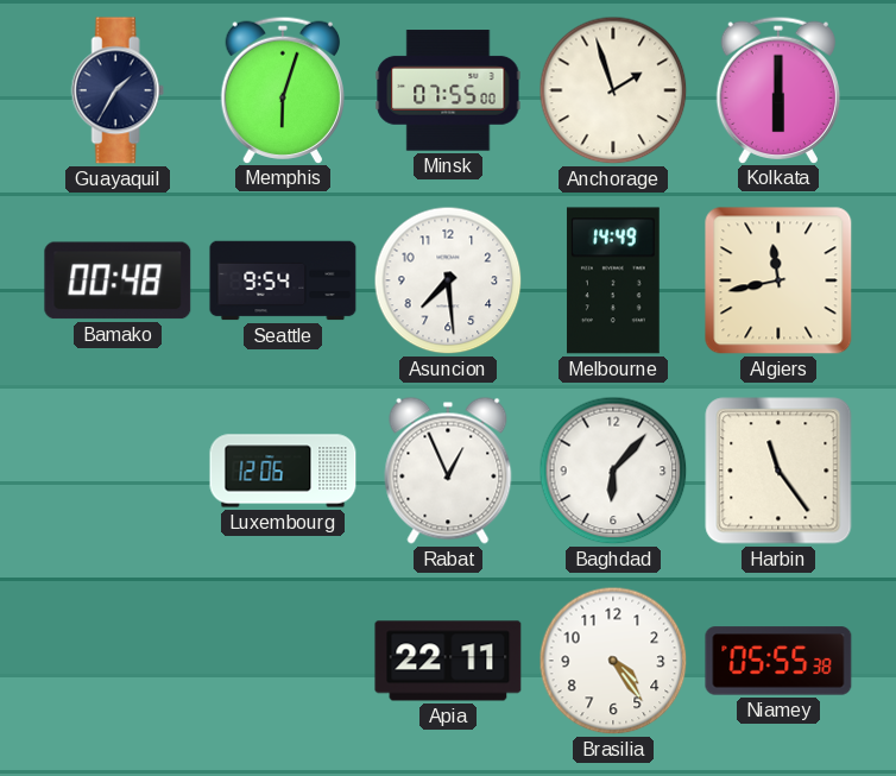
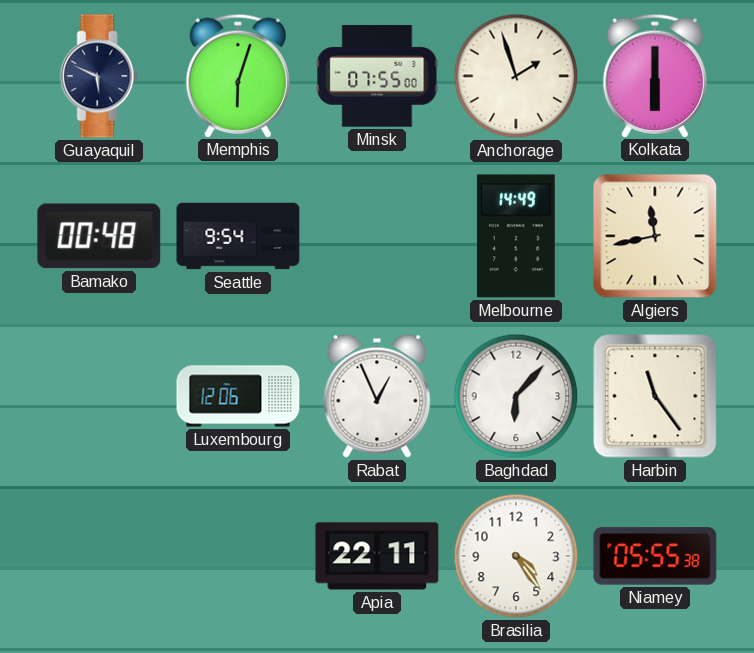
Guayaquil: 1:35 -> 5:49
Asuncion: 7:29 -> none
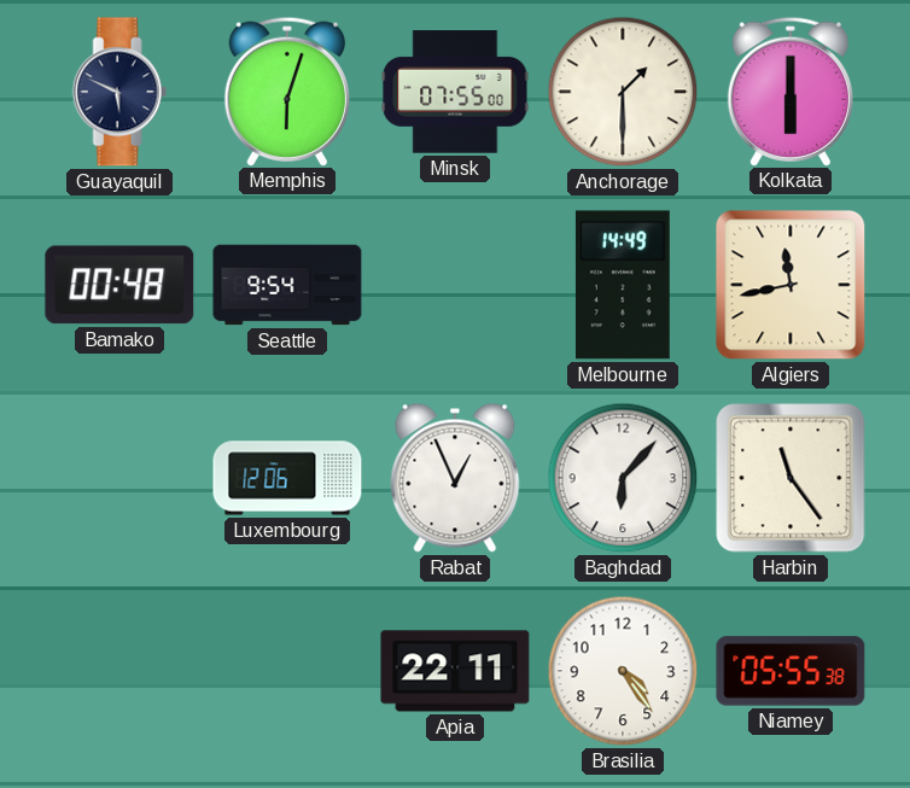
Anchorage: 1:57 -> 1:30
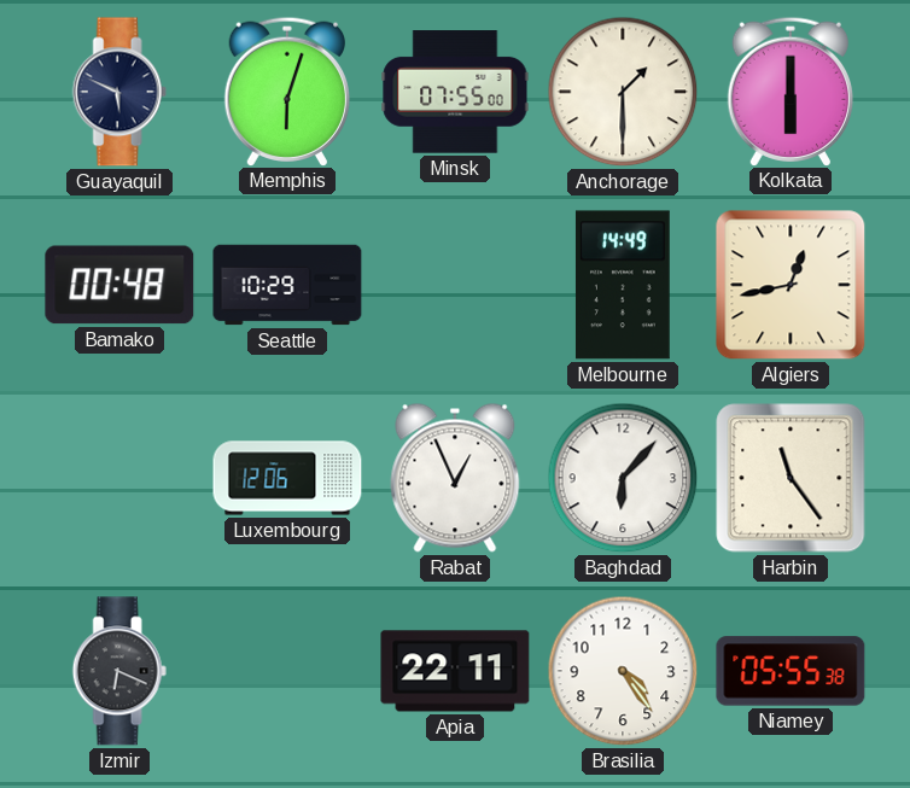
Seattle: 9:54 -> 10:29
Algiers: 11:43 -> 12:43
Izmir: none -> 6:19
